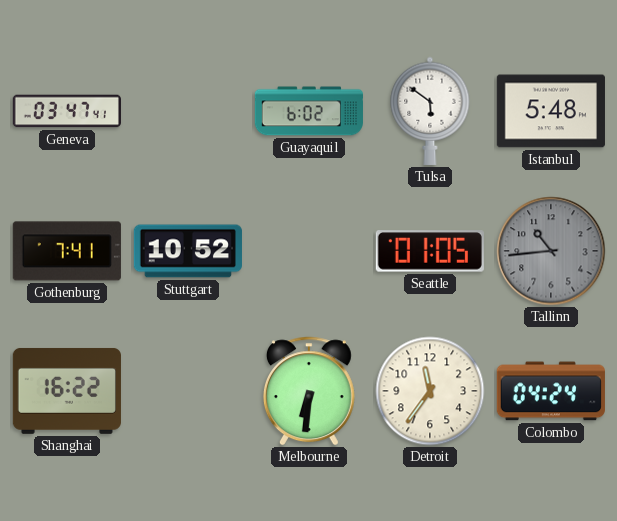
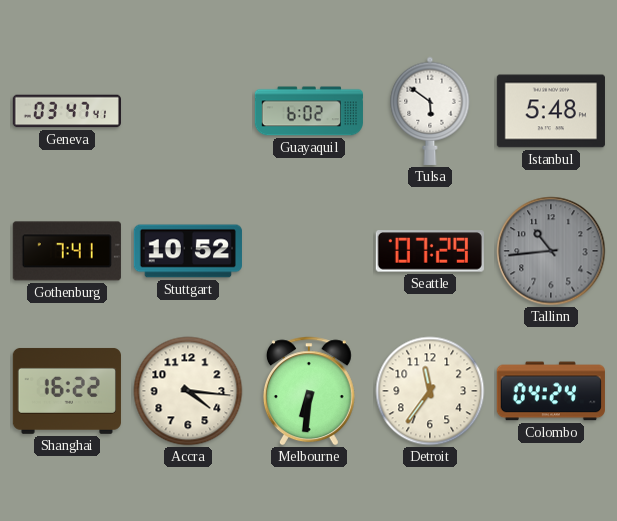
Seattle: 01:05 -> 07:29
Accra: none -> 4:16
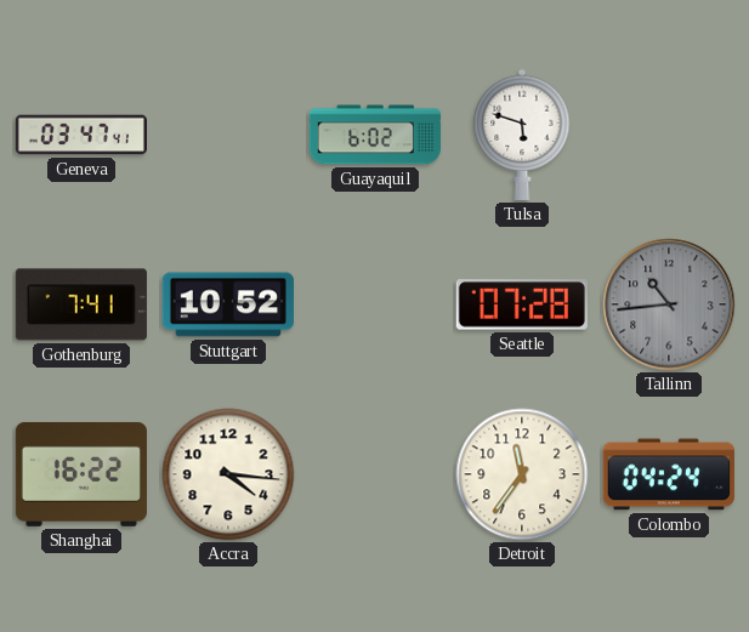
Tulsa: 5:51 -> 5:48
Istanbul: 5:48 -> none
Seattle: 07:29 -> 07:28
Melbourne: 6:31 -> none
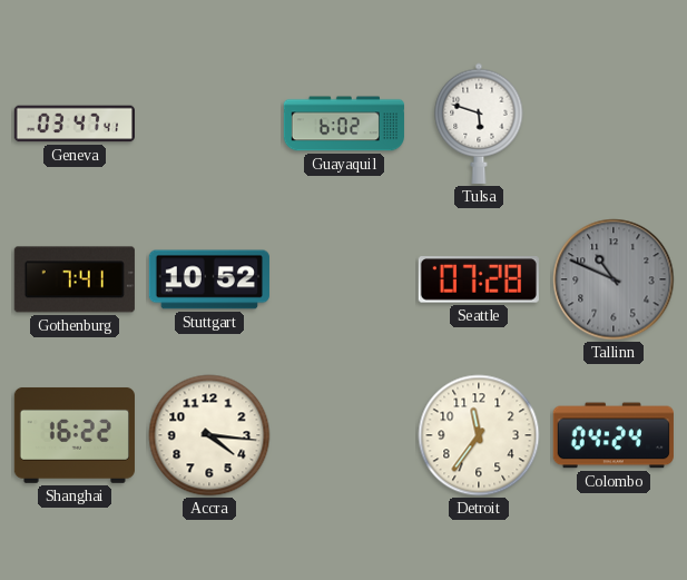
Tallinn: 10:44 -> 10:49
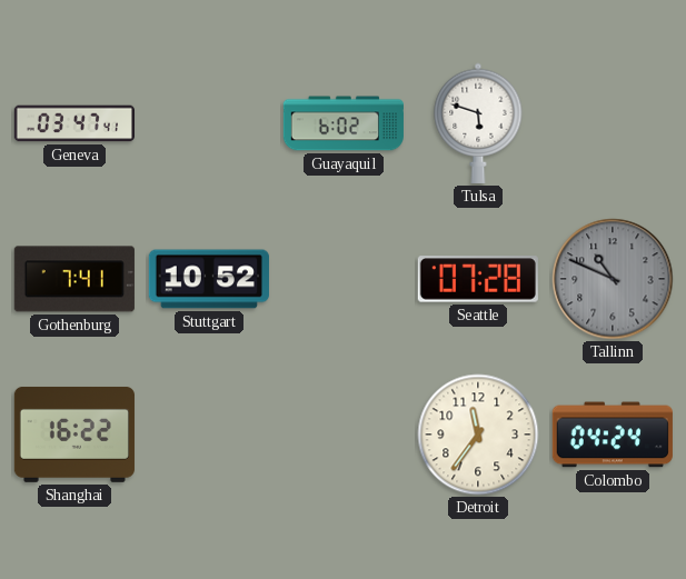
Accra: 4:16 -> none
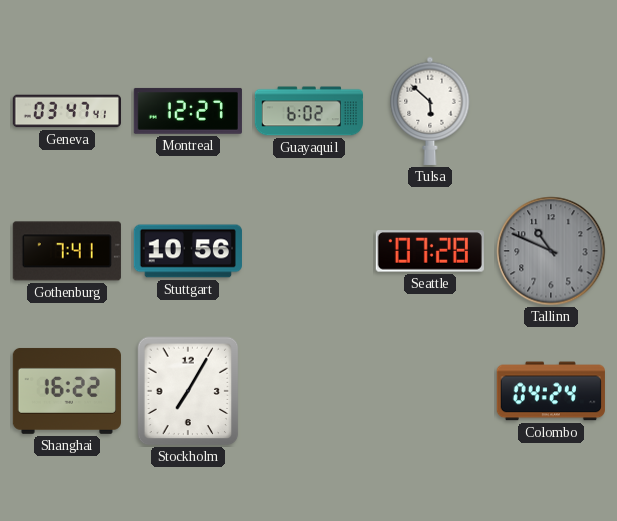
Montreal: none -> 12:27
Tulsa: 5:48 -> 5:52
Stuttgart: 10:52 -> 10:56
Stockholm: none -> 7:05
Detroit: 11:36 -> none
